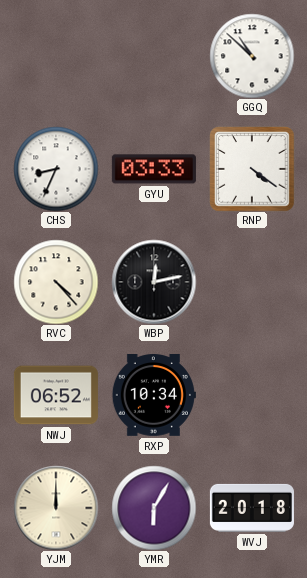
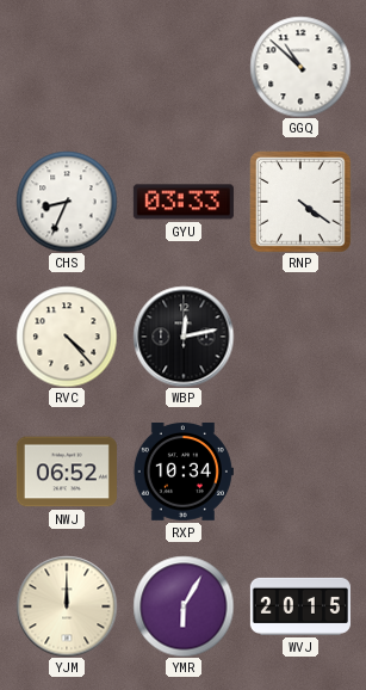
WVJ: 20:18 -> 20:15
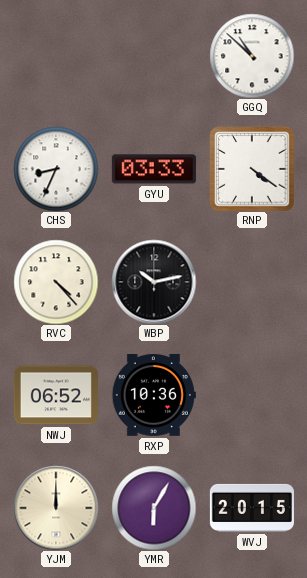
WBP: 12:13 -> 10:13
RXP: 10:34 -> 10:36
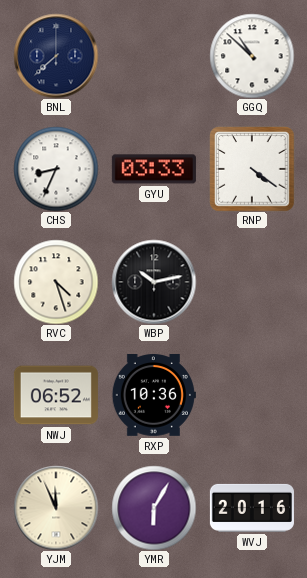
BNL: none -> 7:38
RVC: 4:23 -> 4:27
YJM: 12:00 -> 11:56
WVJ: 20:15 -> 20:16
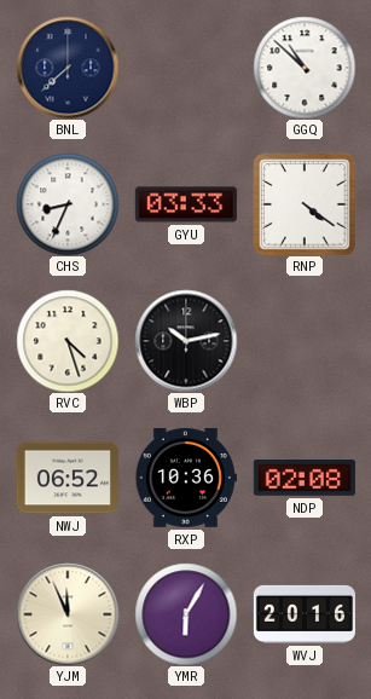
NDP: none -> 02:08
